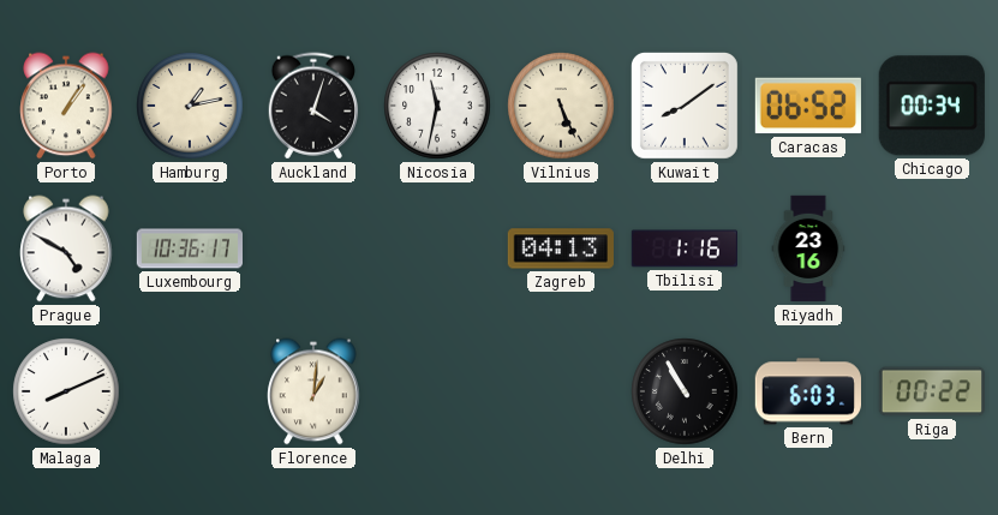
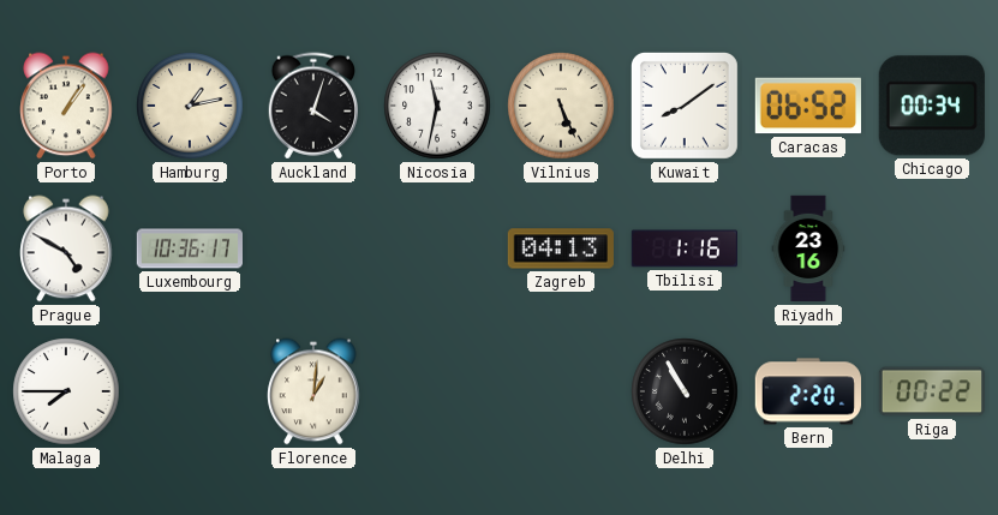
Malaga: 8:11 -> 7:45
Bern: 6:03 -> 2:20
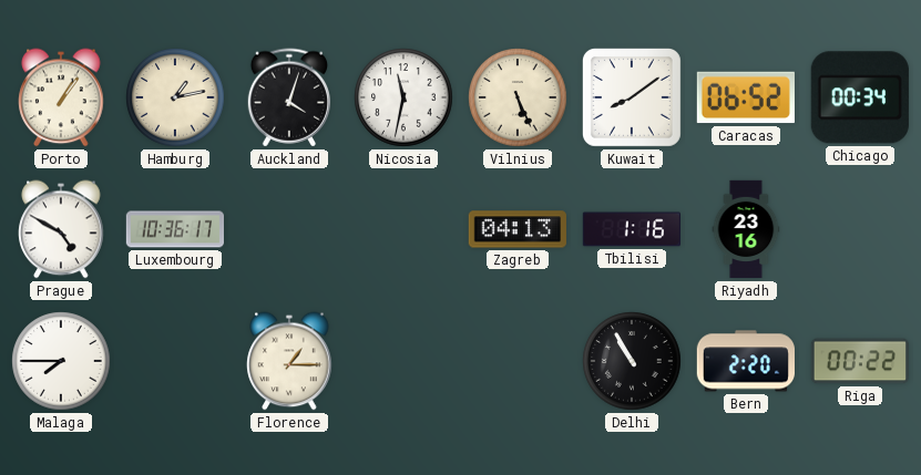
Florence: 1:01 -> 1:15
